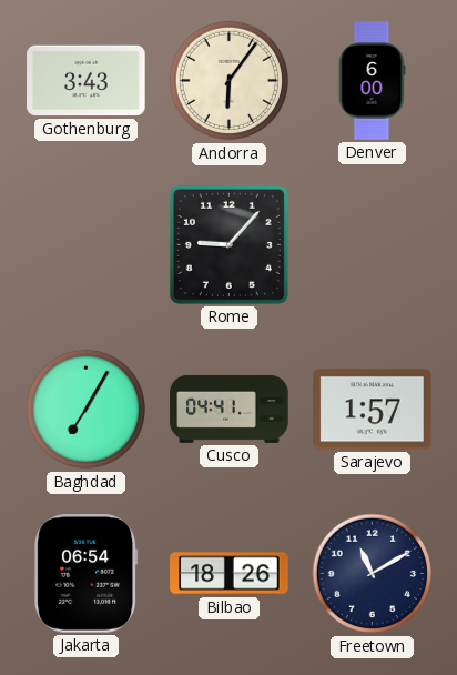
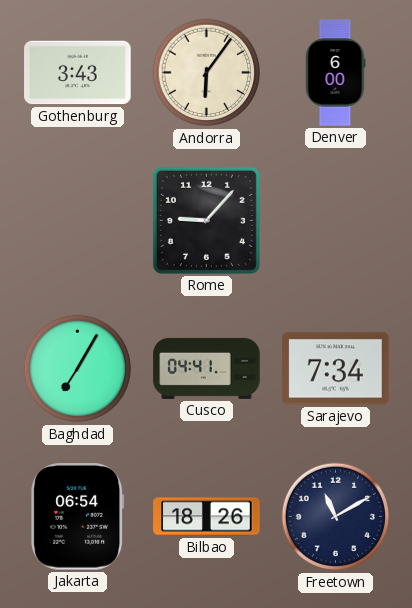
Sarajevo: 1:57 -> 7:34
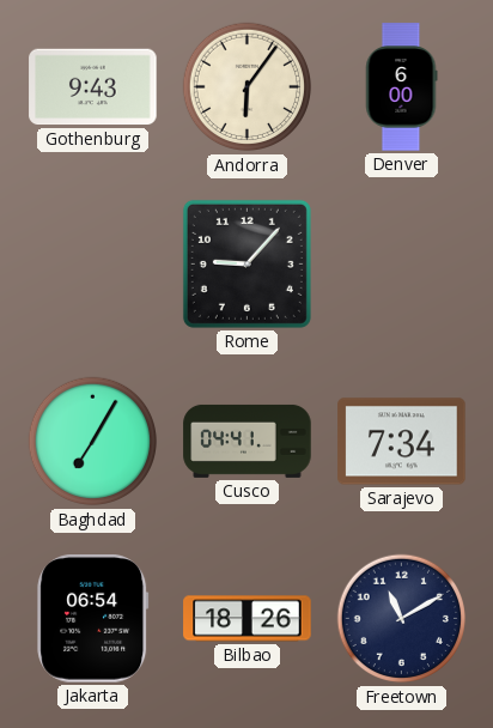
Gothenburg: 3:43 -> 9:43
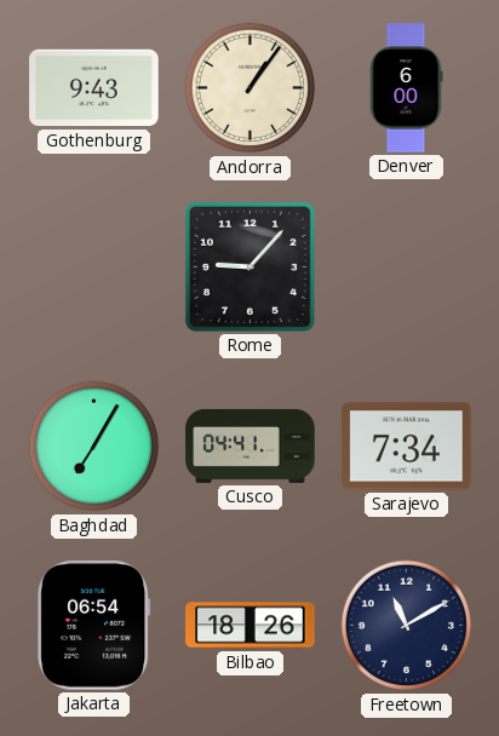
Andorra: 6:06 -> 1:06
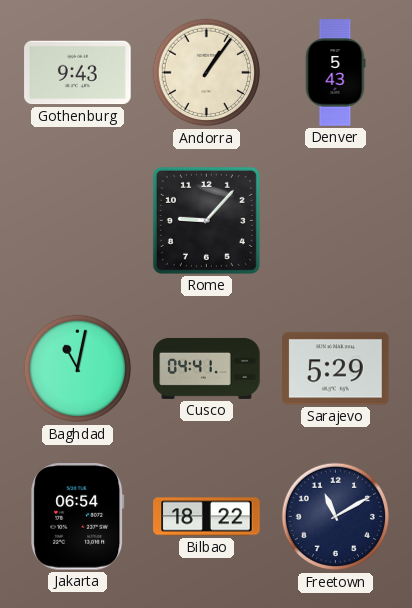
Denver: 6:00 -> 5:43
Baghdad: 7:05 -> 11:02
Sarajevo: 7:34 -> 5:29
Bilbao: 18:26 -> 18:22
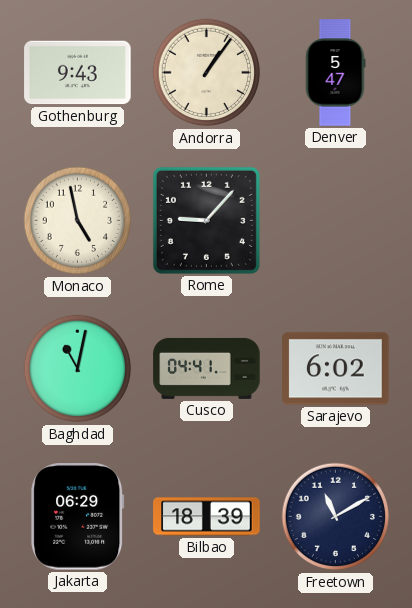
Denver: 5:43 -> 5:47
Monaco: none -> 4:58
Sarajevo: 5:29 -> 6:02
Jakarta: 06:54 -> 06:29
Bilbao: 18:22 -> 18:39
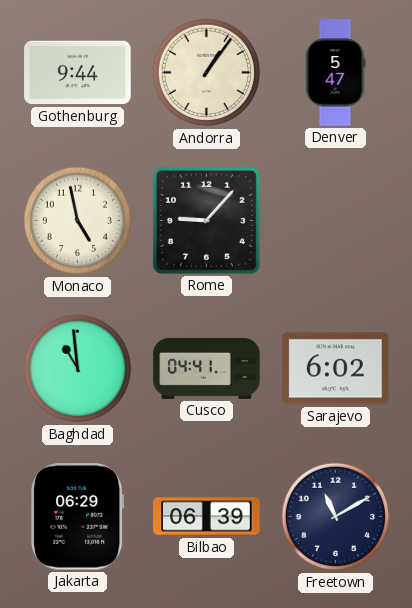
Gothenburg: 9:43 -> 9:44
Baghdad: 11:02 -> 10:59
Bilbao: 18:39 -> 06:39
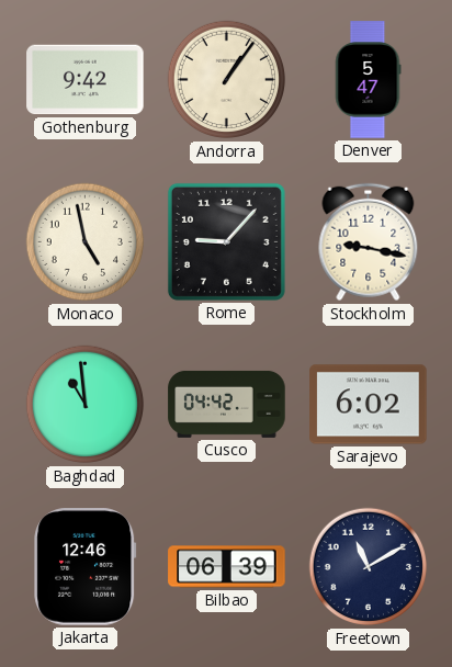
Gothenburg: 9:44 -> 9:42
Stockholm: none -> 9:17
Cusco: 04:41 -> 04:42
Jakarta: 06:29 -> 12:46
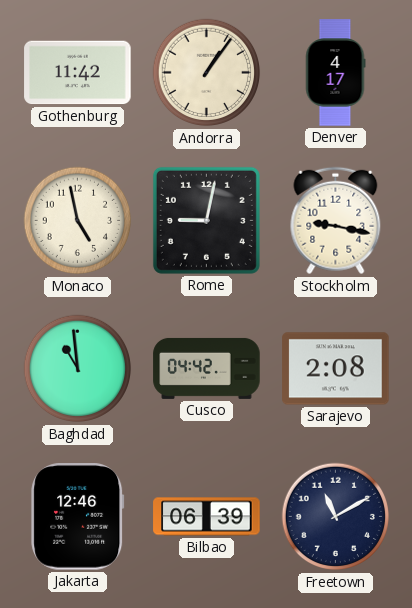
Gothenburg: 9:42 -> 11:42
Denver: 5:47 -> 4:17
Rome: 9:07 -> 9:02
Sarajevo: 6:02 -> 2:08
